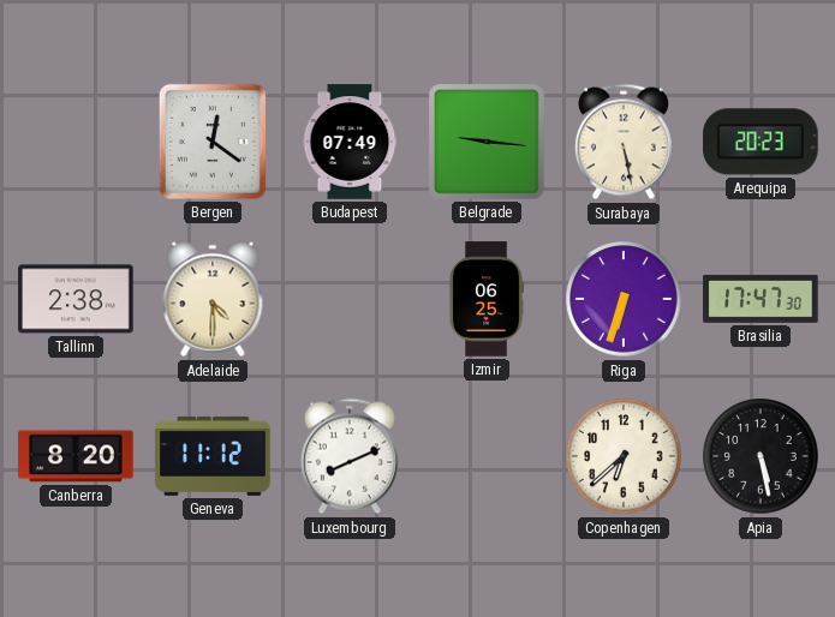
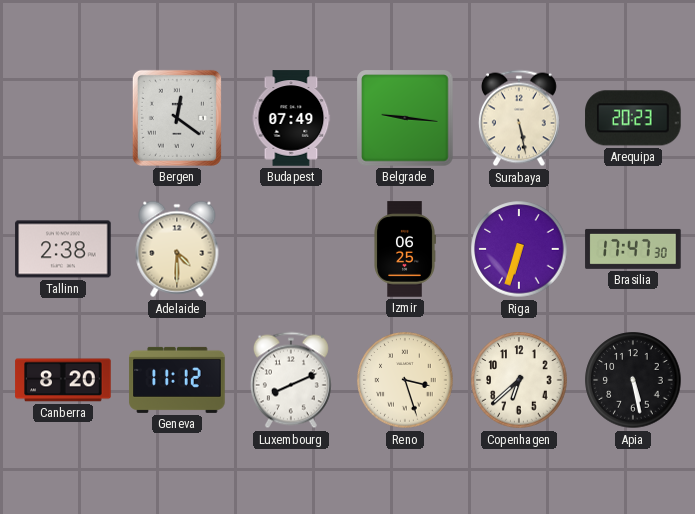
Reno: none -> 3:27
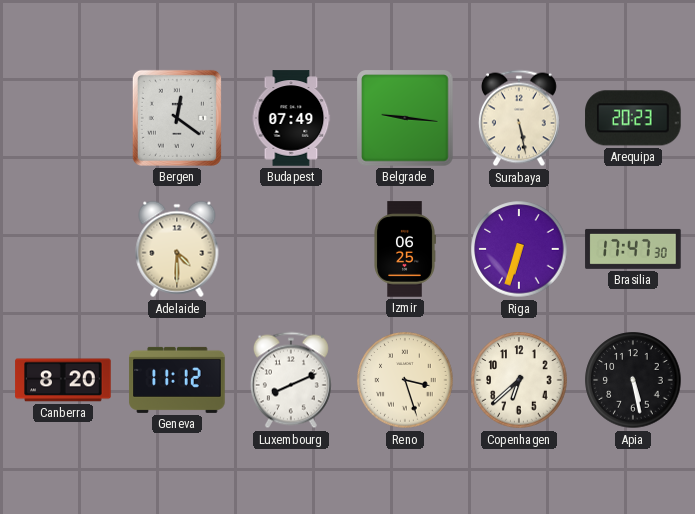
Tallinn: 2:38 -> none
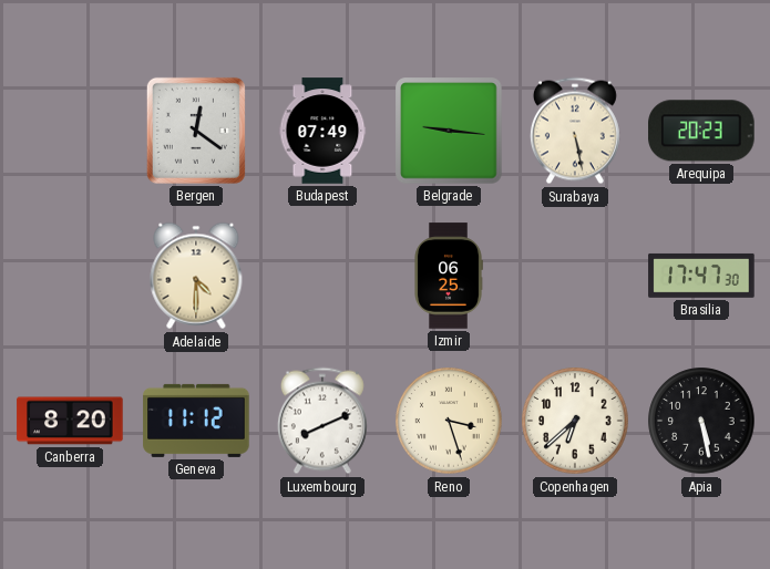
Riga: 6:33 -> none
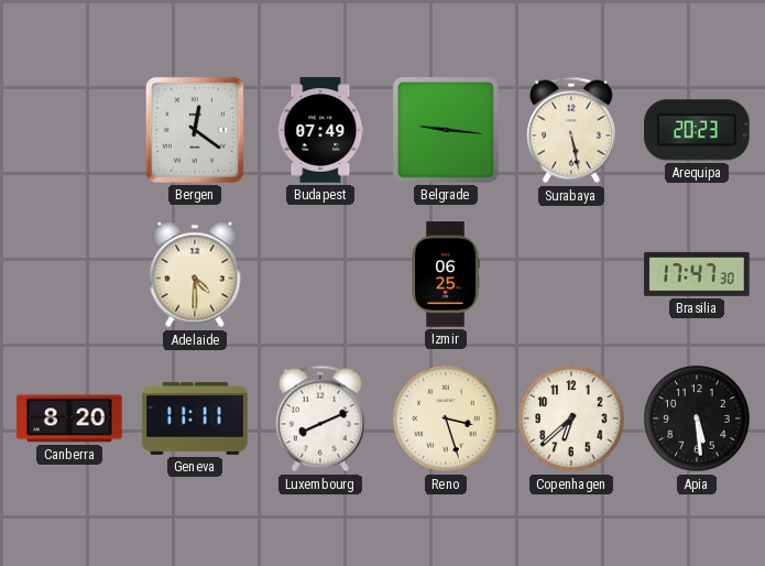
Geneva: 11:12 -> 11:11
Apia: 5:28 -> 5:29
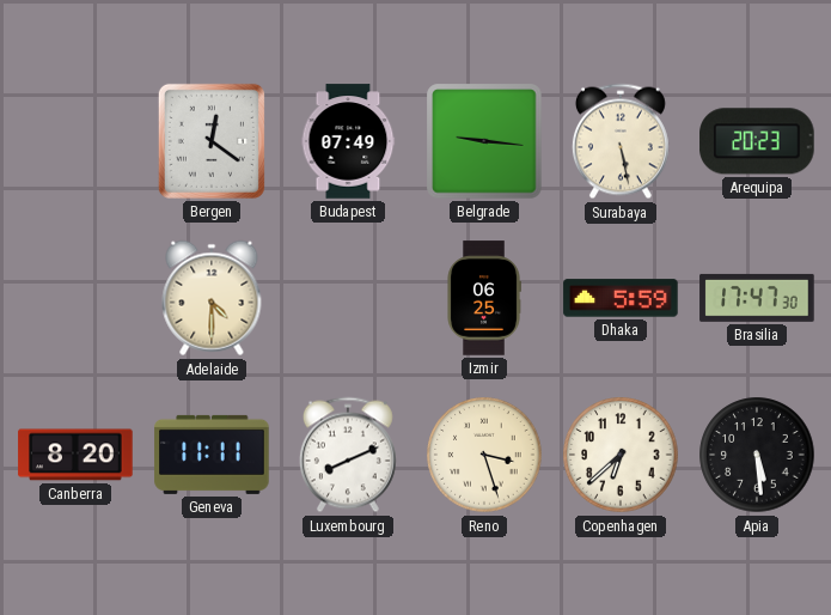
Dhaka: none -> 5:59
